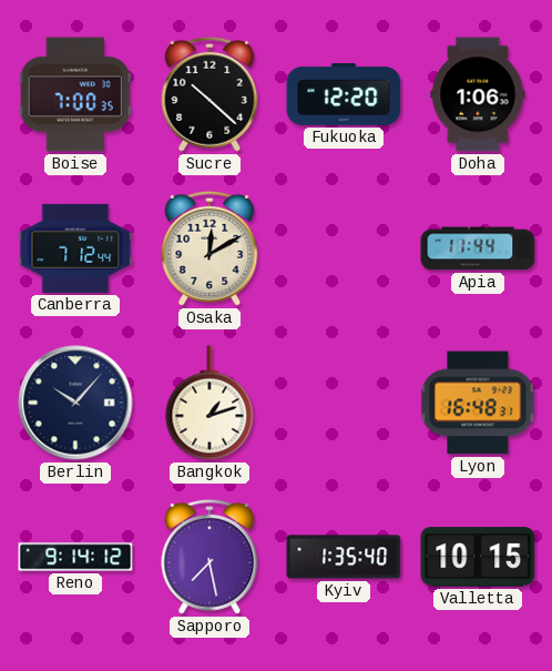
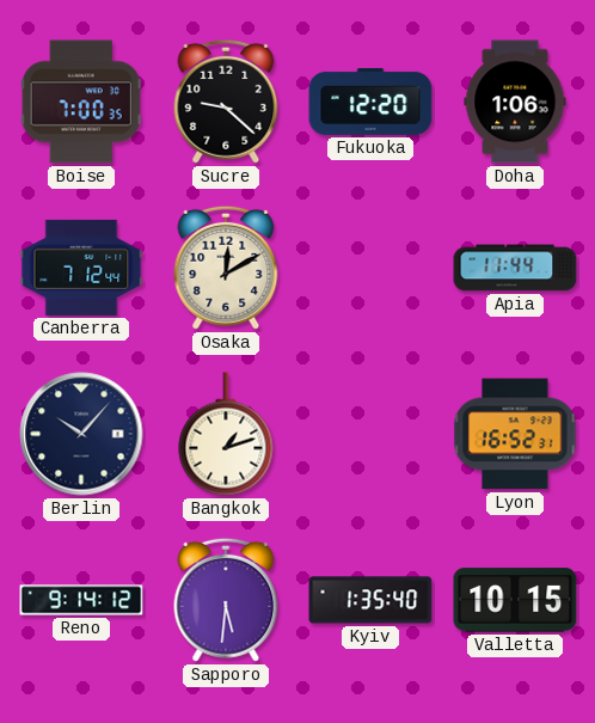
Sucre: 10:22 -> 9:22
Lyon: 16:48 -> 16:52
Sapporo: 7:28 -> 5:31
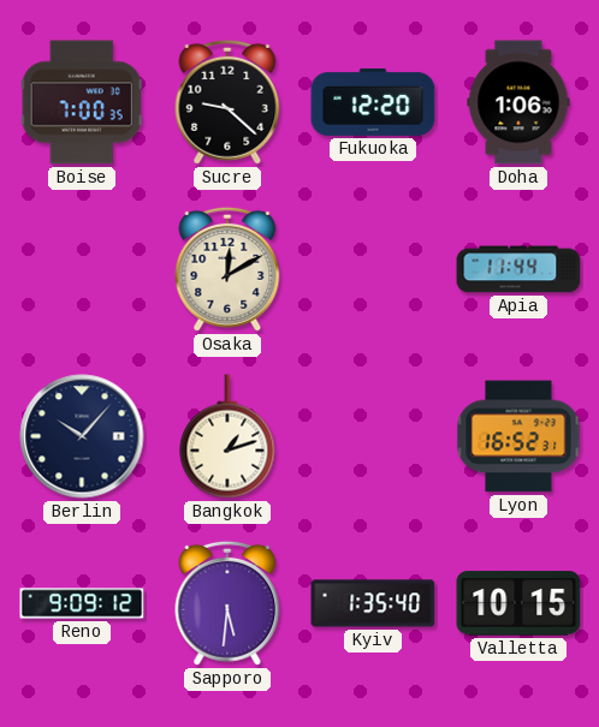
Canberra: 7:12 -> none
Reno: 9:14 -> 9:09
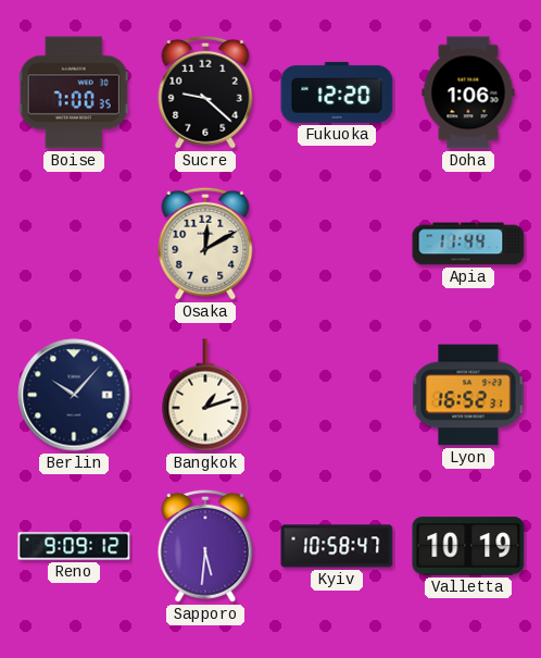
Kyiv: 1:35 -> 10:58
Valletta: 10:15 -> 10:19
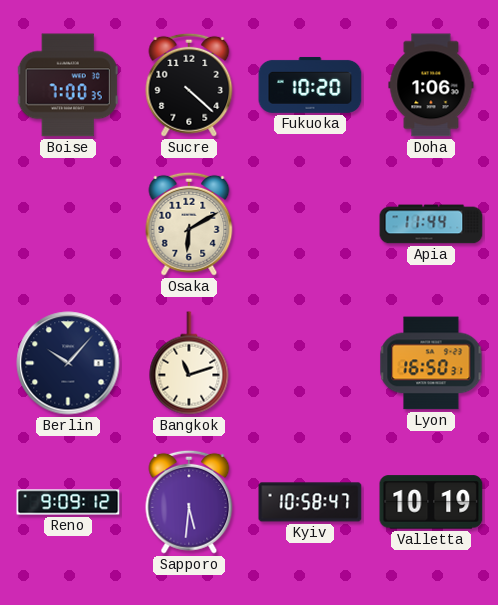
Sucre: 9:22 -> 4:22
Fukuoka: 12:20 -> 10:20
Osaka: 12:10 -> 6:10
Bangkok: 1:12 -> 11:12
Lyon: 16:52 -> 16:50
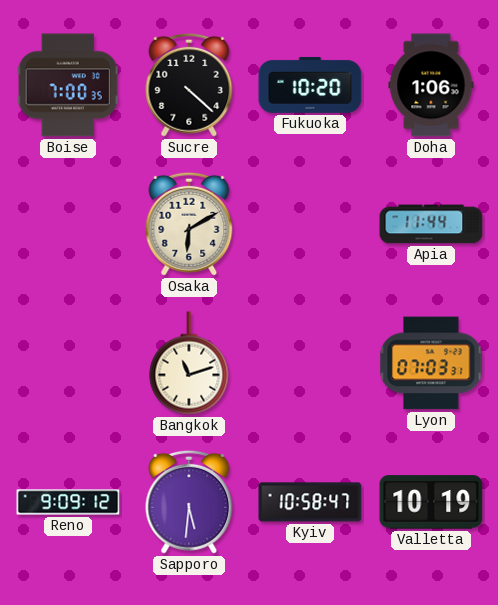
Berlin: 10:07 -> none
Lyon: 16:50 -> 07:03
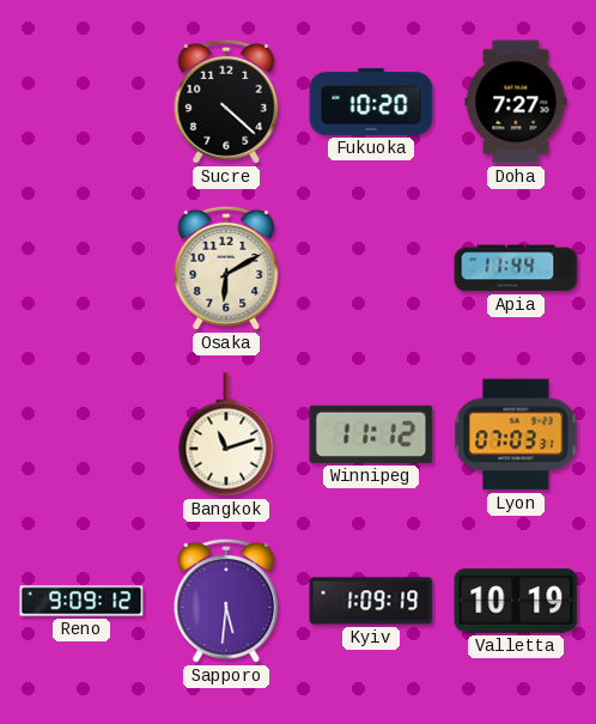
Boise: 7:00 -> none
Doha: 1:06 -> 7:27
Winnipeg: none -> 11:12
Kyiv: 10:58 -> 1:09
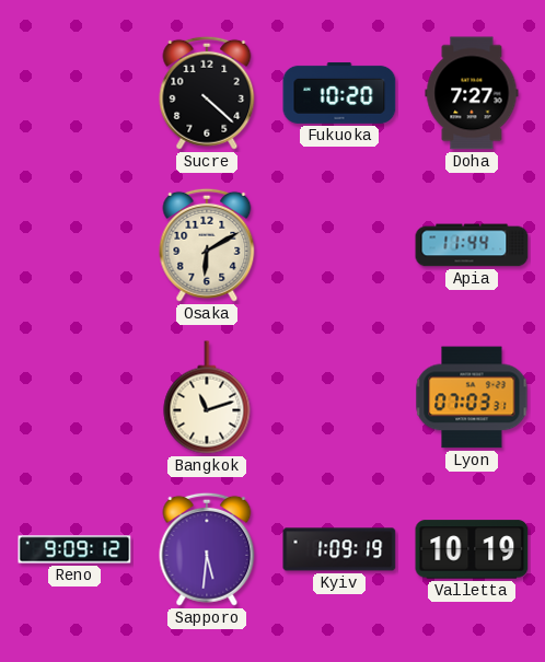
Winnipeg: 11:12 -> none
